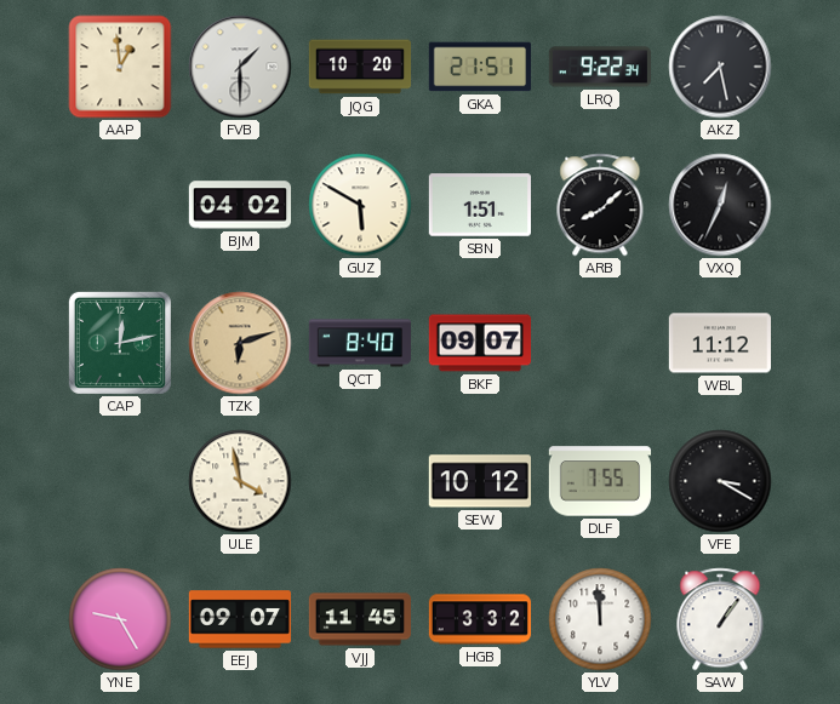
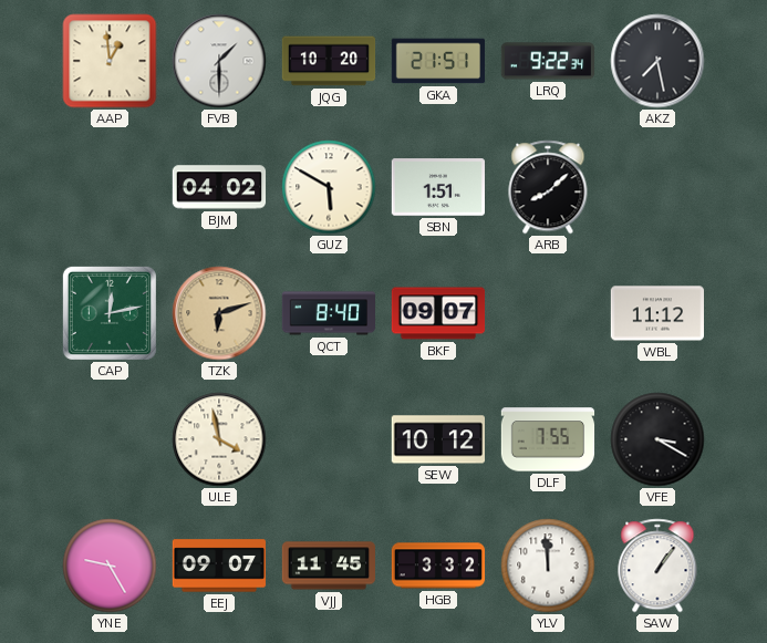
VXQ: 12:34 -> none
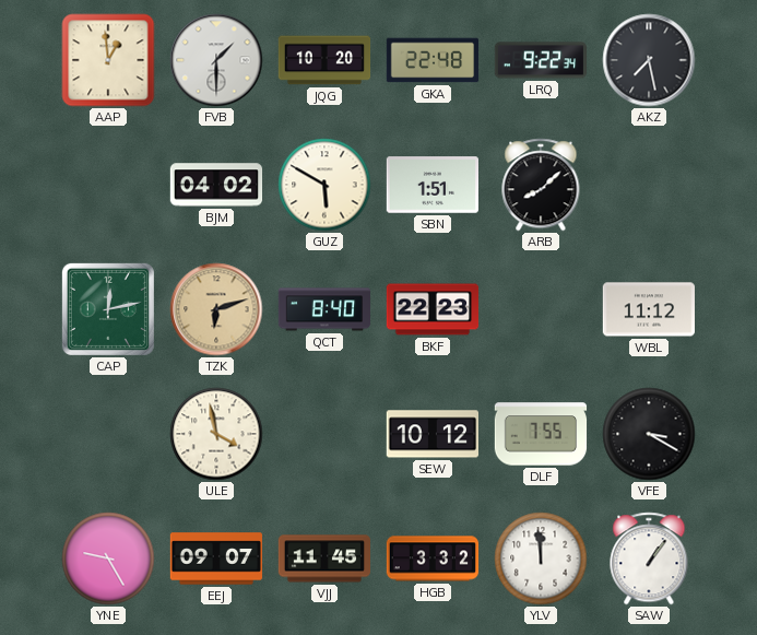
GKA: 21:51 -> 22:48
BKF: 09:07 -> 22:23
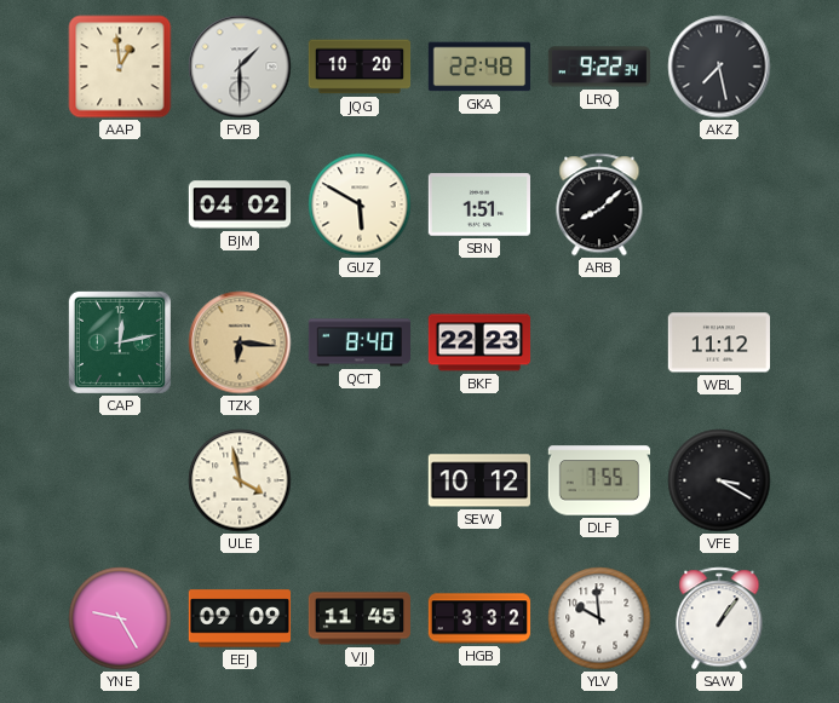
TZK: 6:12 -> 6:16
EEJ: 09:07 -> 09:09
YLV: 11:59 -> 9:59
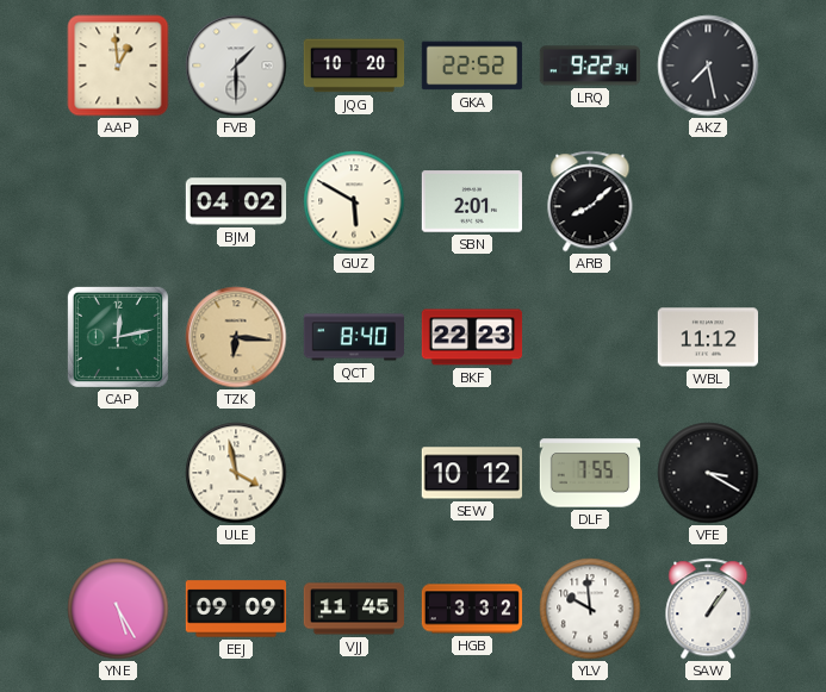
GKA: 22:48 -> 22:52
SBN: 1:51 -> 2:01
YNE: 9:25 -> 5:25
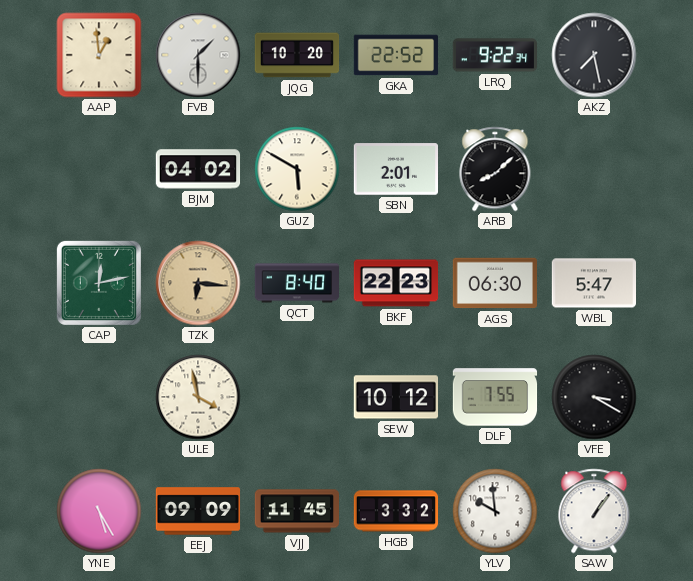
AGS: none -> 06:30
WBL: 11:12 -> 5:47
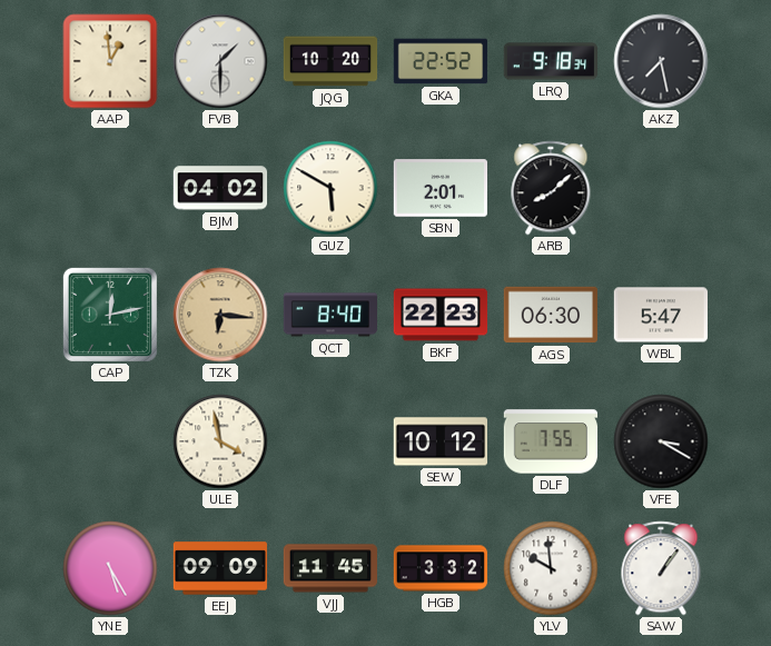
LRQ: 9:22 -> 9:18
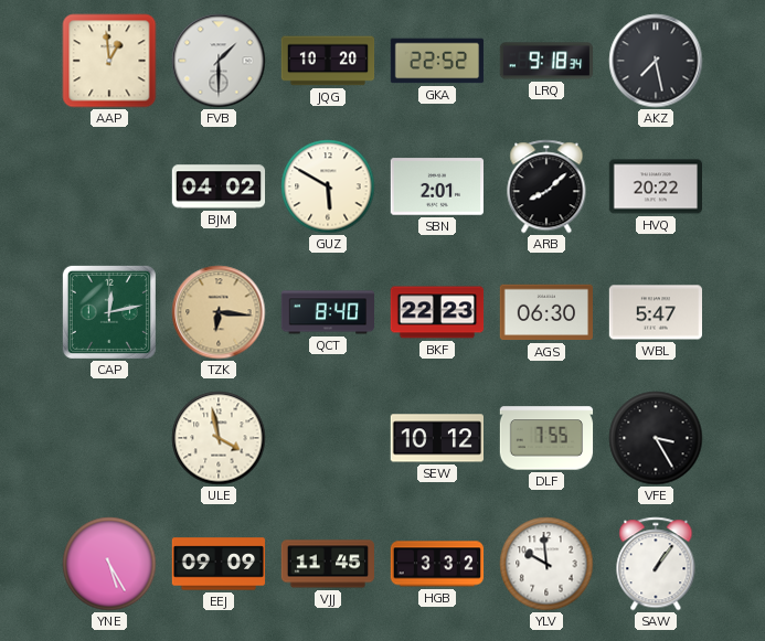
HVQ: none -> 20:22
VFE: 3:20 -> 3:25
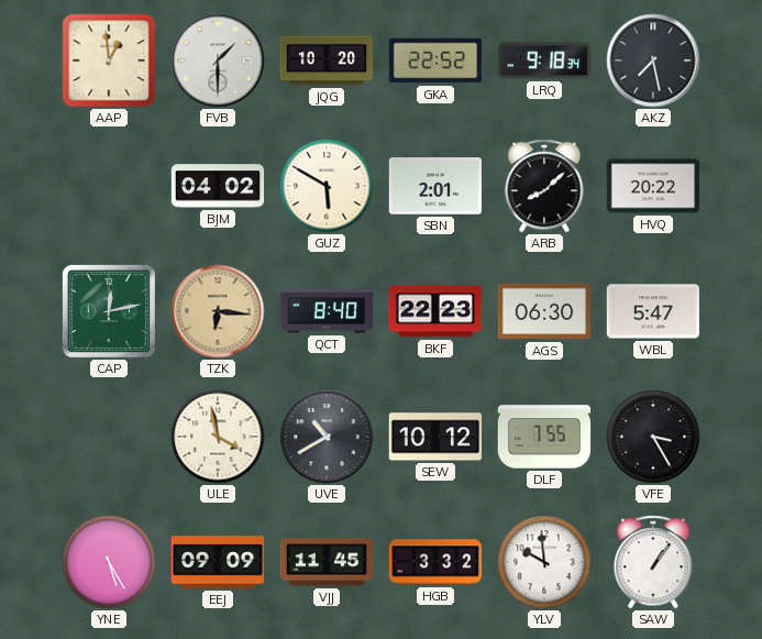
UVE: none -> 10:40
